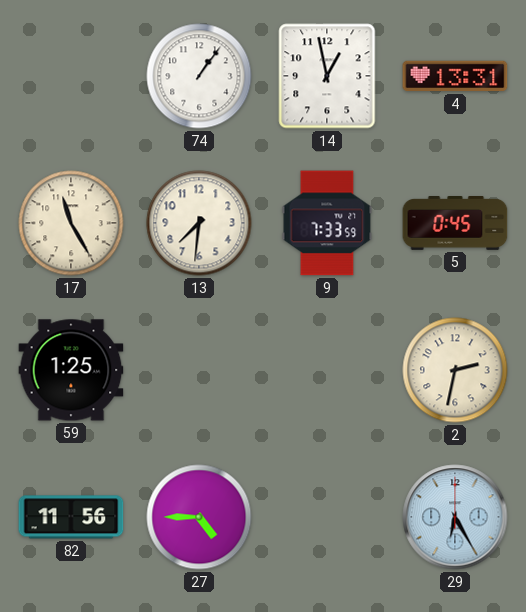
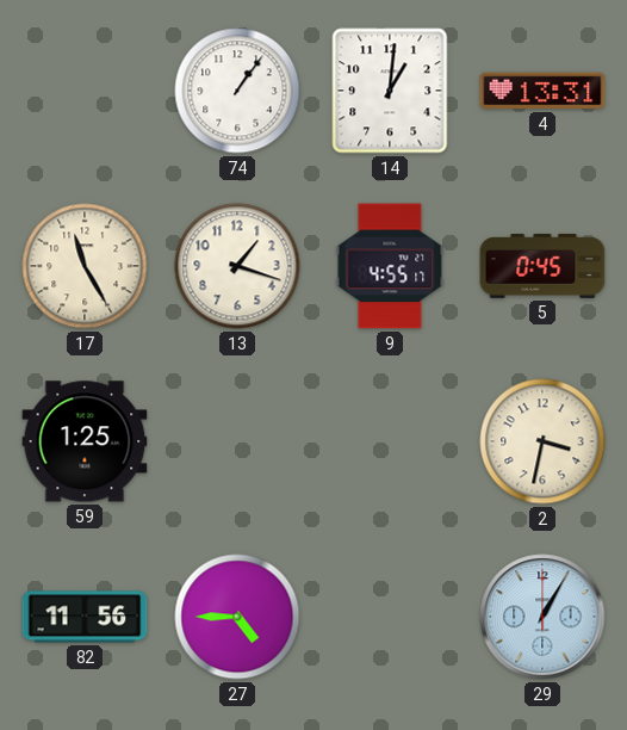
14: 12:58 -> 1:01
13: 7:31 -> 1:18
9: 7:33 -> 4:55
2: 2:32 -> 3:32
29: 6:25 -> 1:05
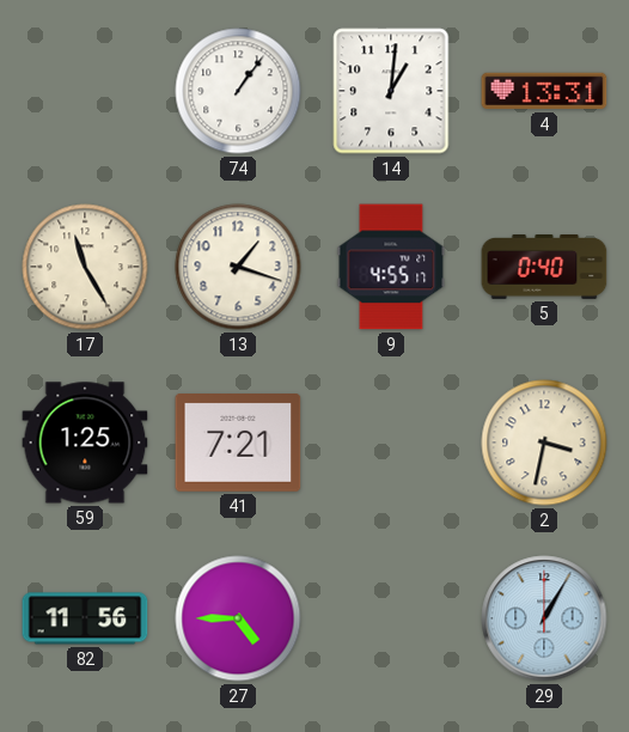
5: 0:45 -> 0:40
41: none -> 7:21
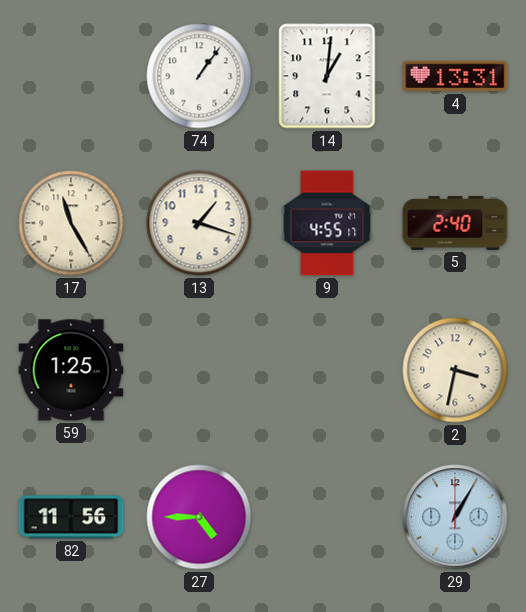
5: 0:40 -> 2:40
41: 7:21 -> none
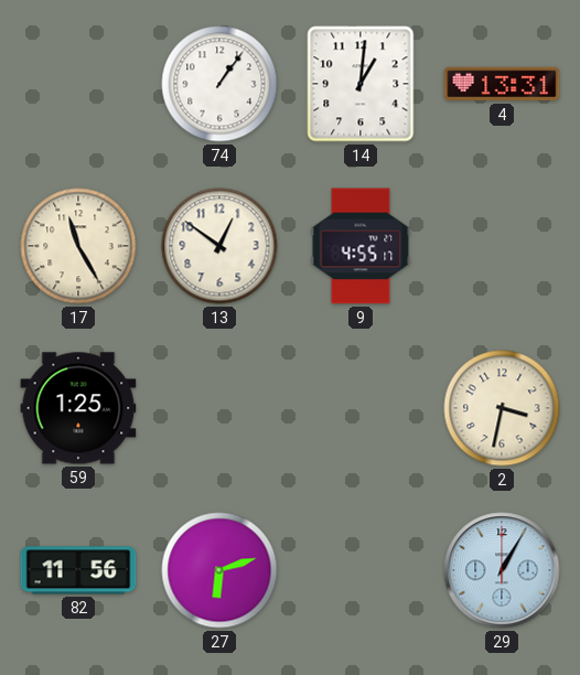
13: 1:18 -> 12:51
5: 2:40 -> none
27: 4:45 -> 6:12
